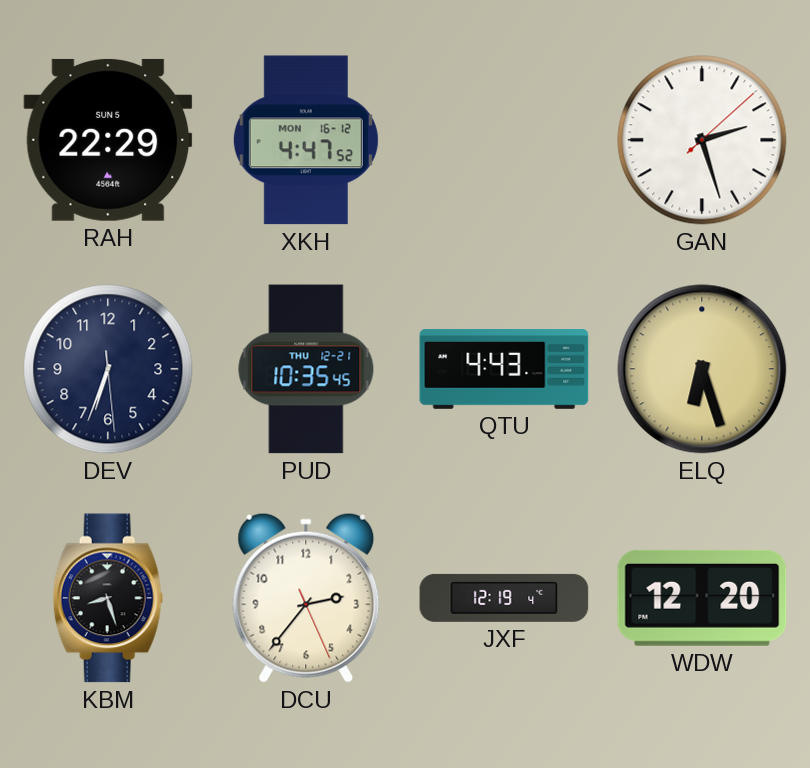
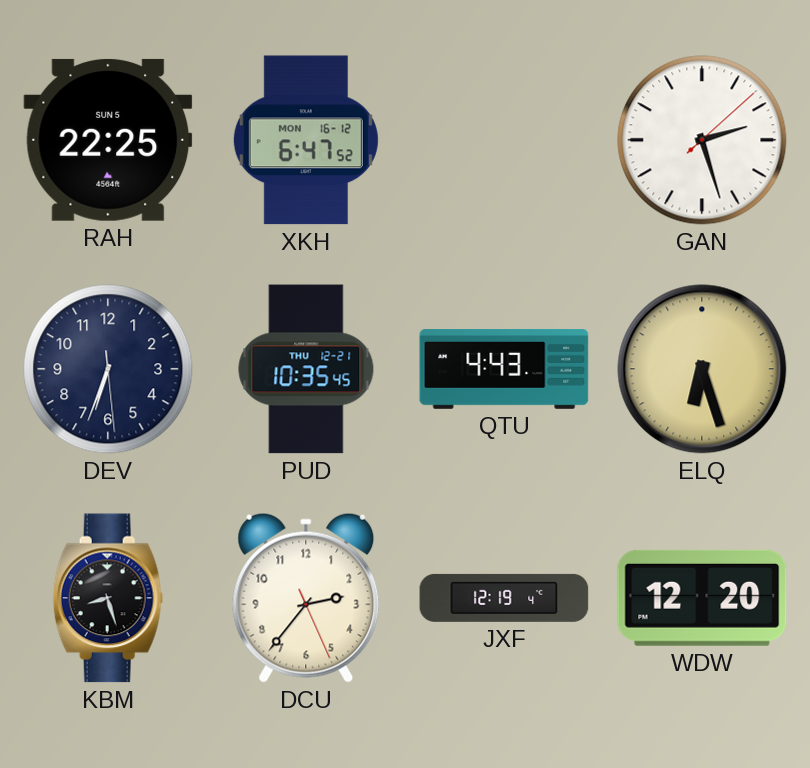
RAH: 22:29 -> 22:25
XKH: 4:47 -> 6:47
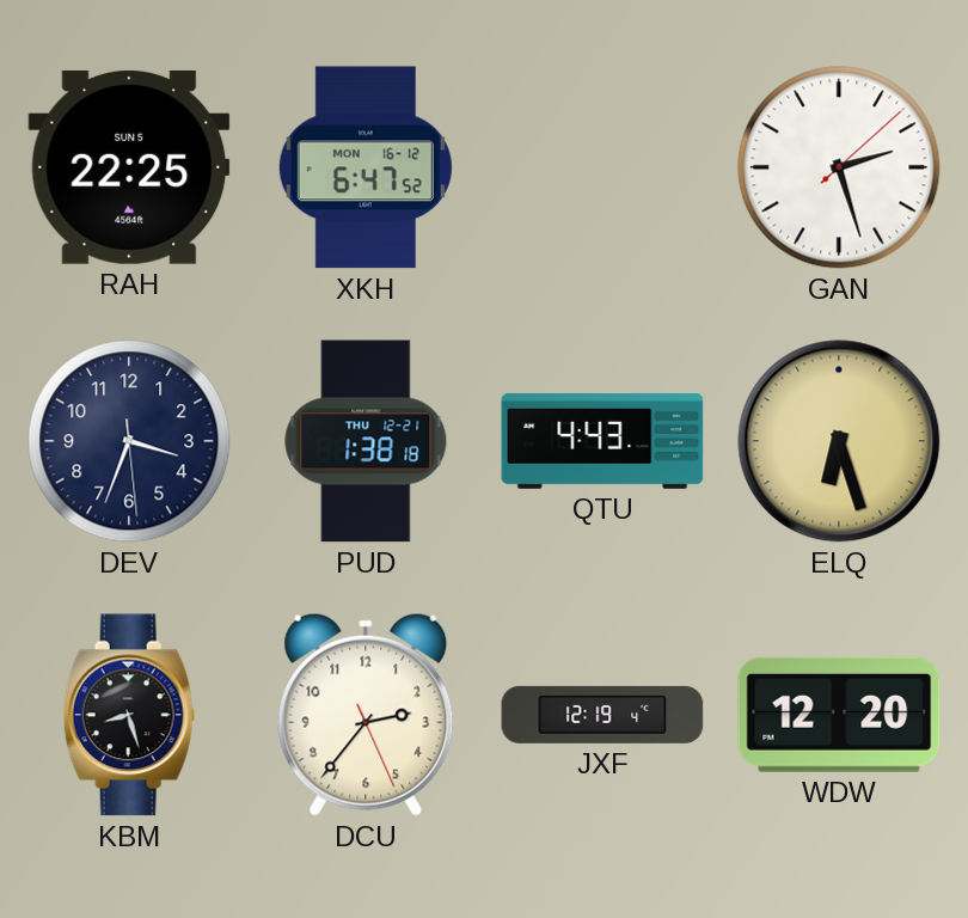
DEV: 6:33 -> 3:33
PUD: 10:35 -> 1:38
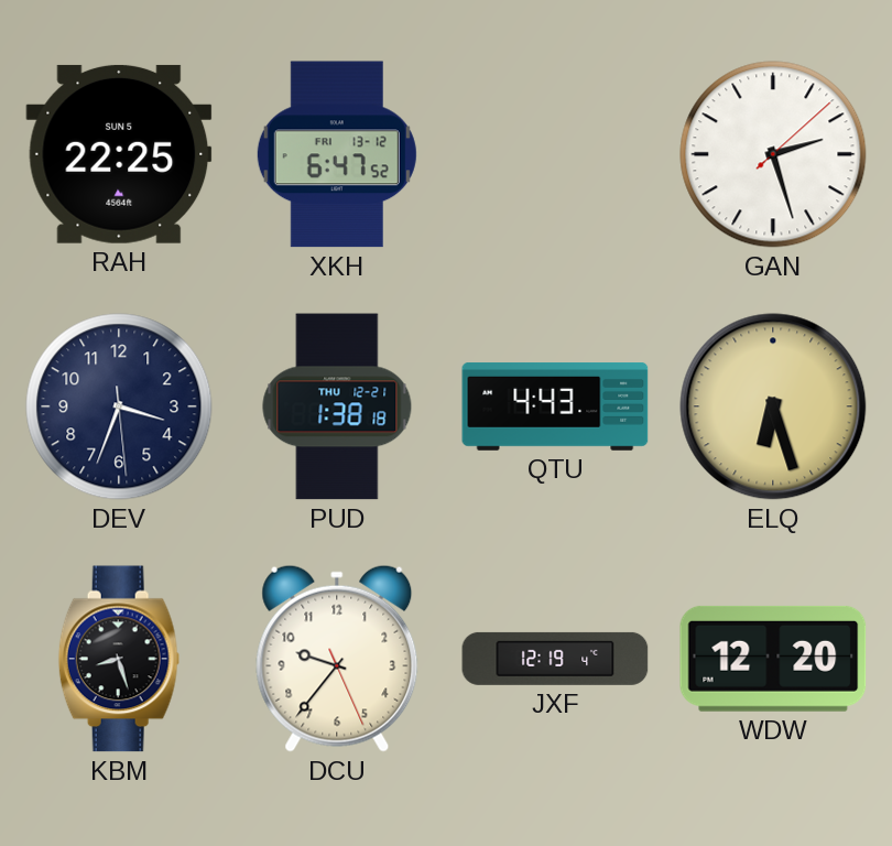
XKH date: MON 16-12 -> FRI 13-12
DCU: 2:36 -> 9:36
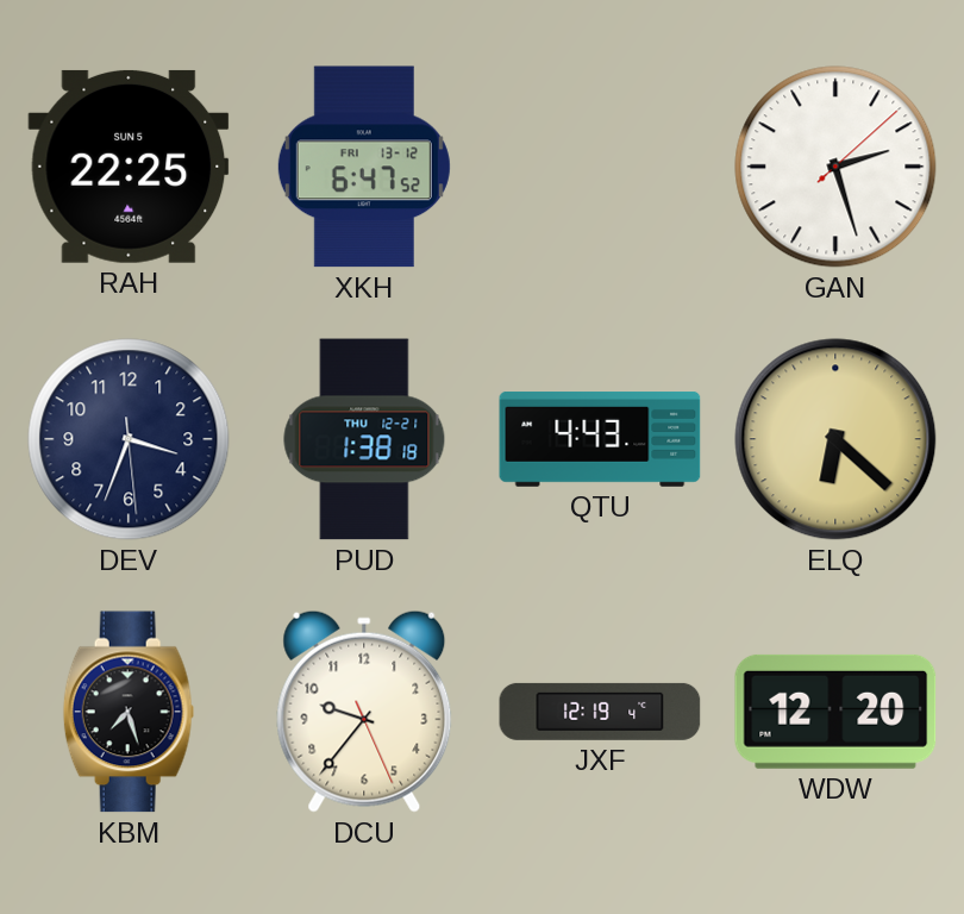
ELQ: 6:27 -> 6:22
KBM: 8:27 -> 7:27
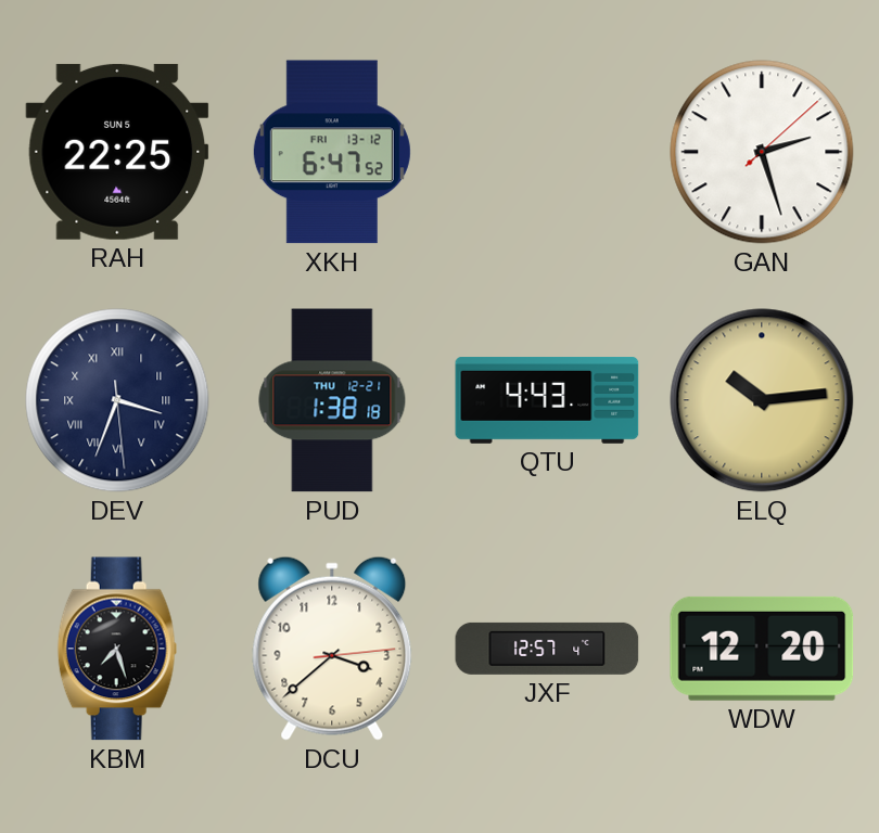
DEV numerals: Arabic -> Roman
ELQ: 6:22 -> 10:14
DCU: 9:36 -> 3:38
JXF: 12:19 -> 12:57
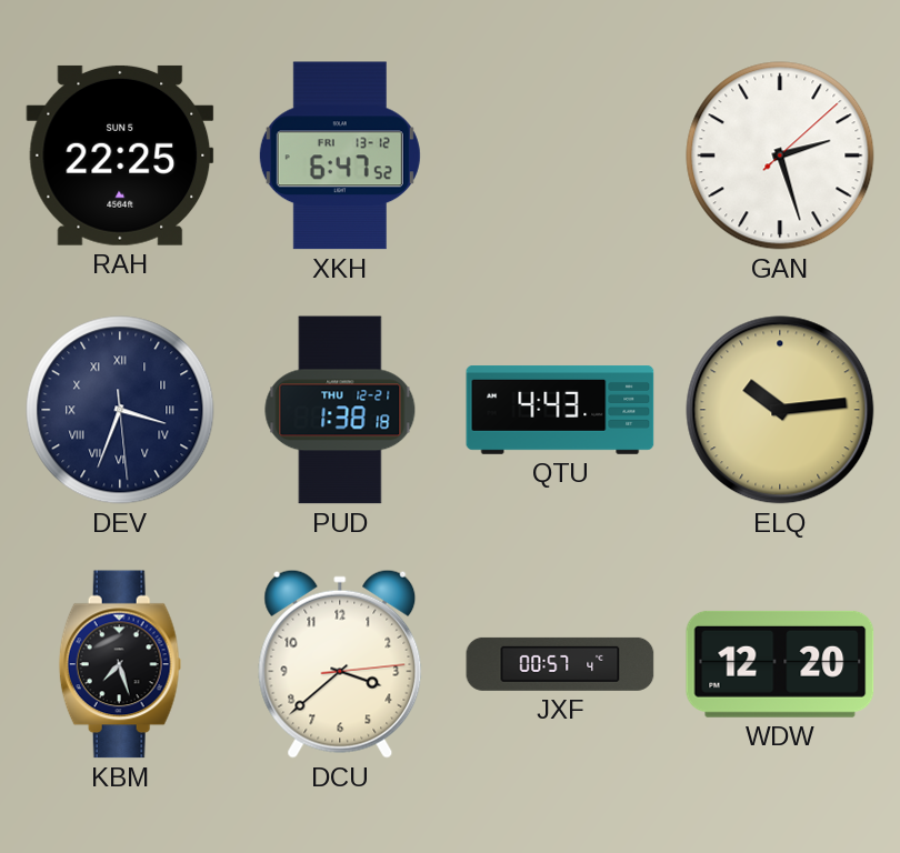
JXF: 12:57 -> 00:57
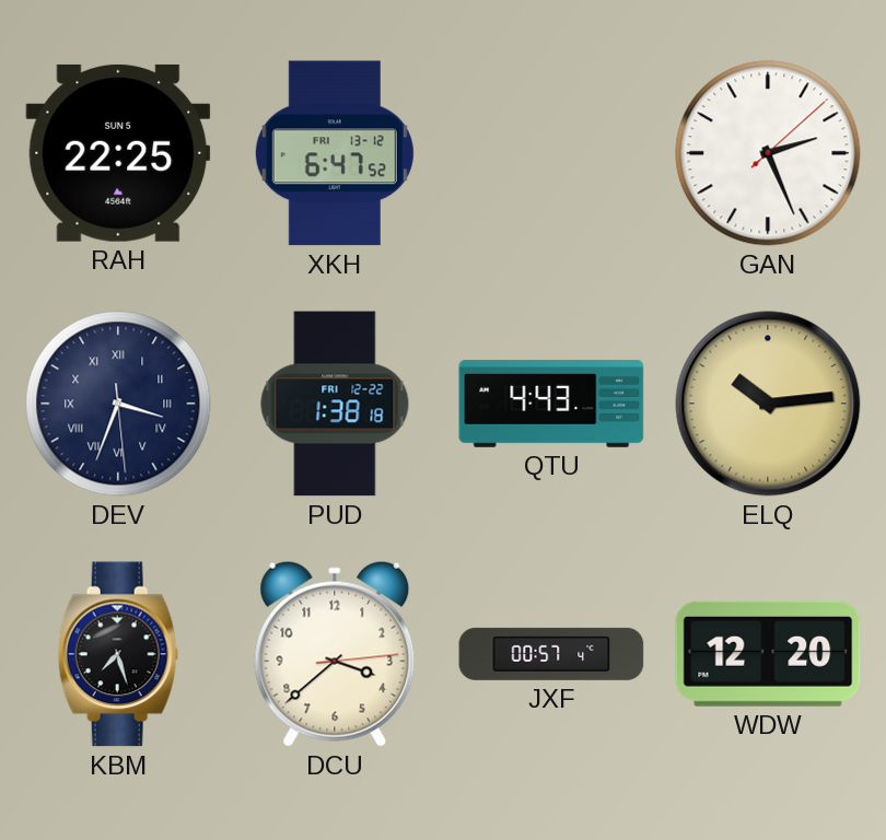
GAN: 2:27 -> 2:26
PUD date: THU 12-21 -> FRI 12-22
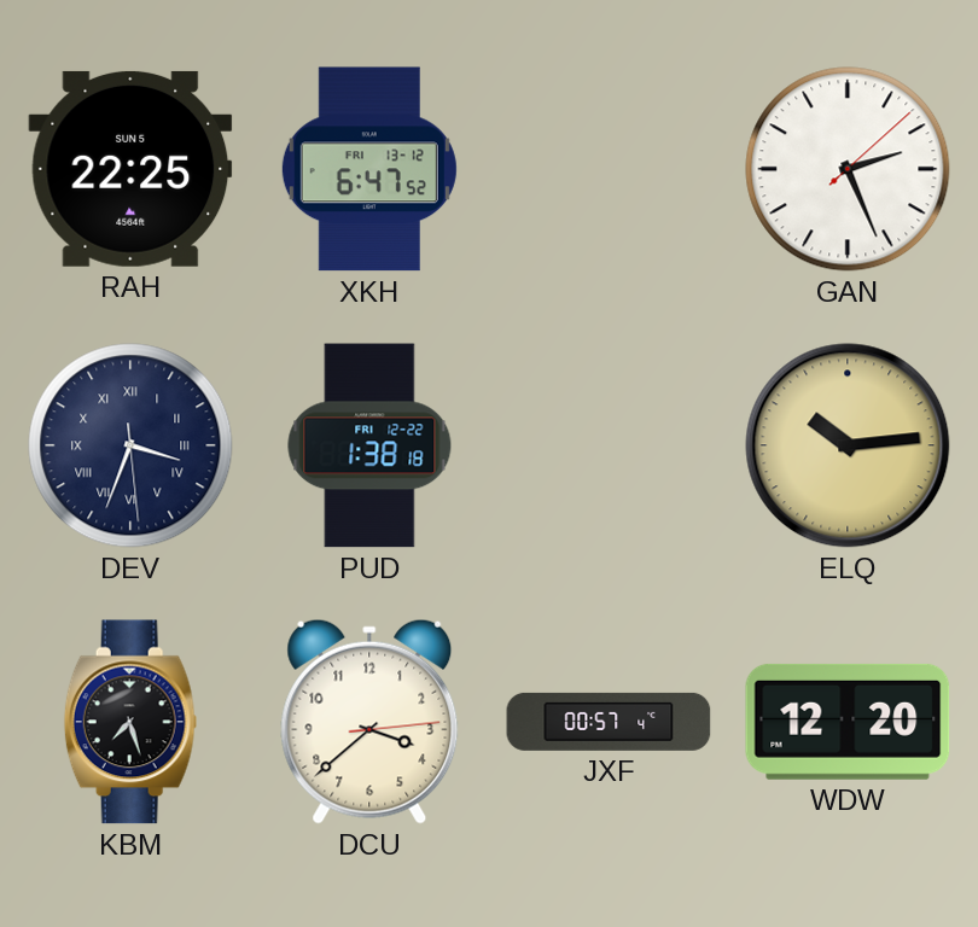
QTU: 4:43 -> none
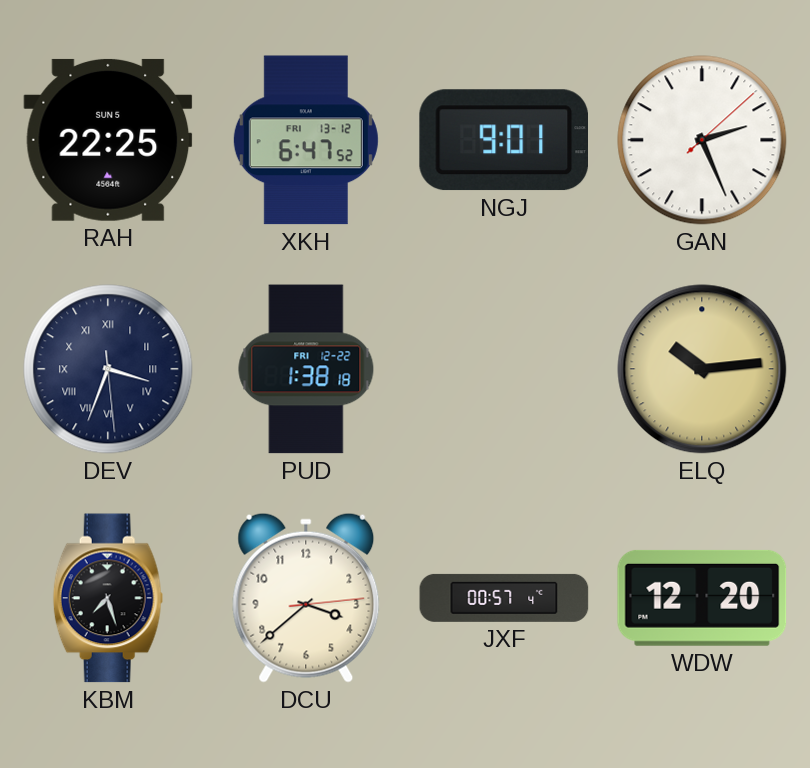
NGJ: none -> 9:01
